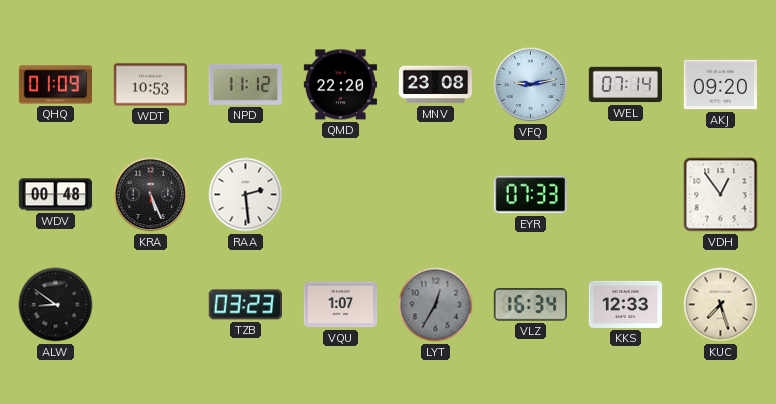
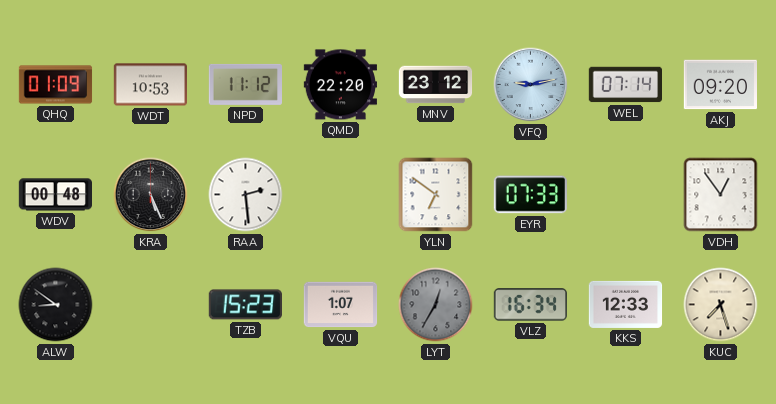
MNV: 23:08 -> 23:12
YLN: none -> 6:51
TZB: 03:23 -> 15:23
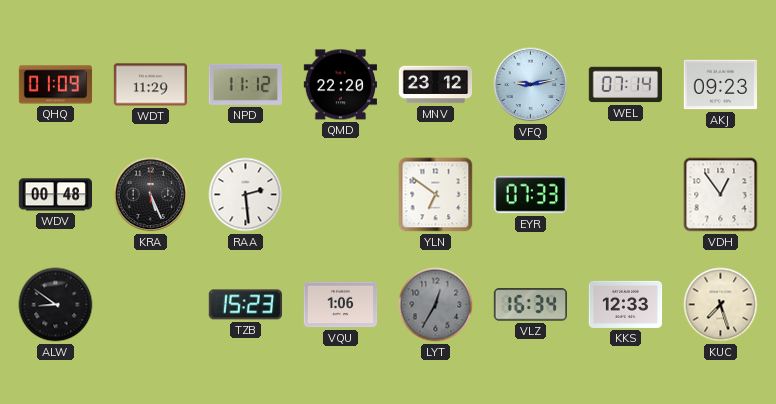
WDT: 10:53 -> 11:29
AKJ: 09:20 -> 09:23
VQU: 1:07 -> 1:06
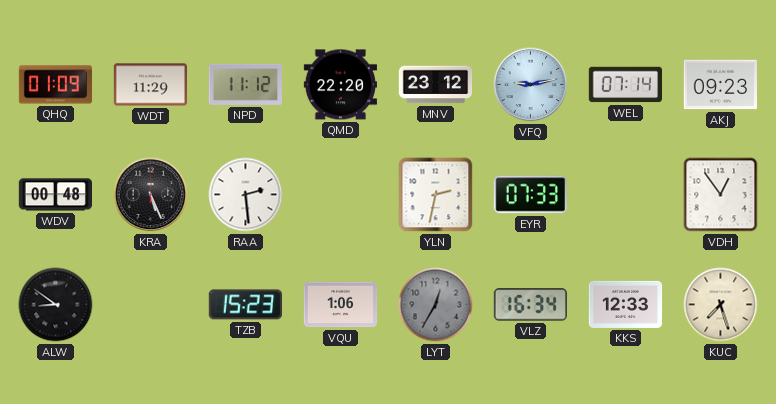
YLN: 6:51 -> 2:32
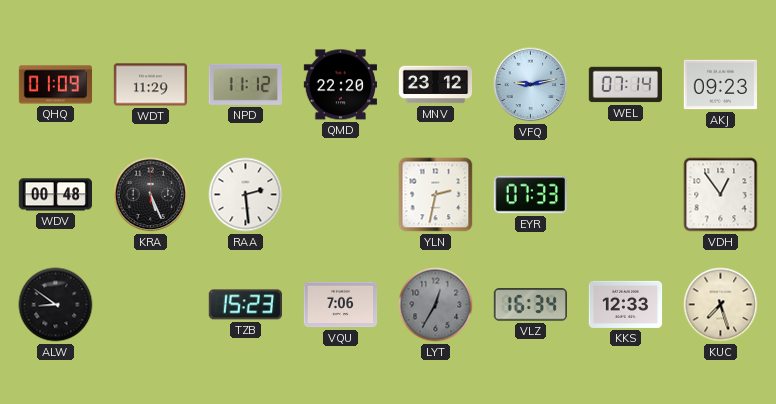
VQU: 1:06 -> 7:06
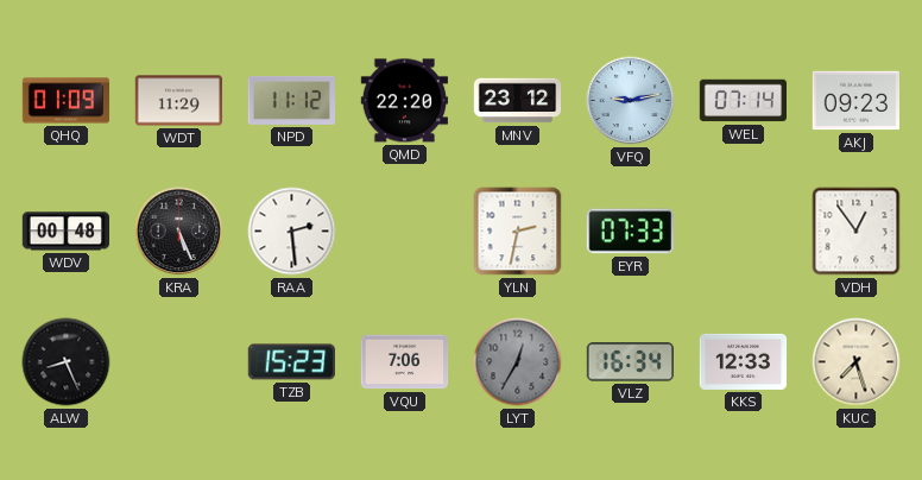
ALW: 8:51 -> 8:26
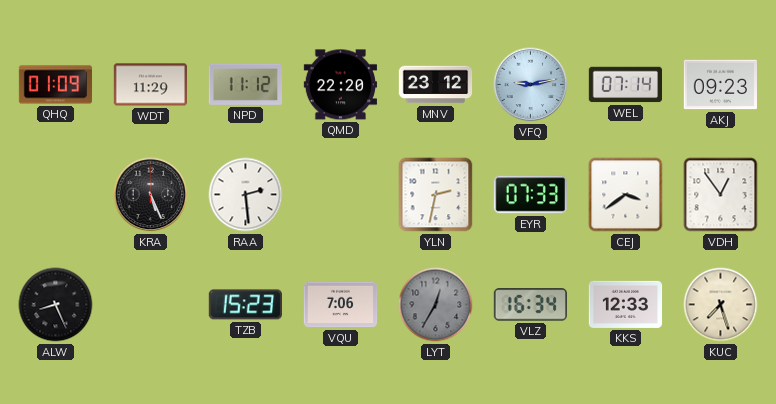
WDV: 00:48 -> none
CEJ: none -> 3:39
